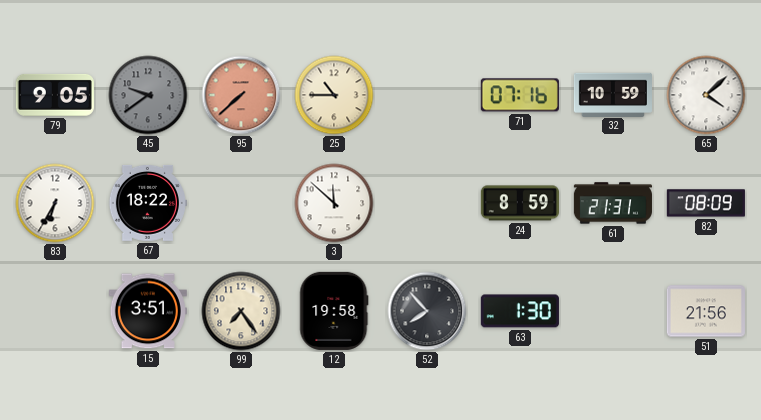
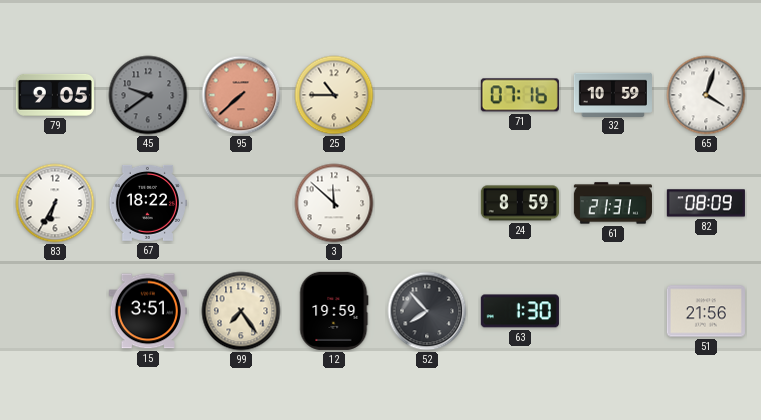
65: 4:08 -> 4:03
12: 19:58 -> 19:59
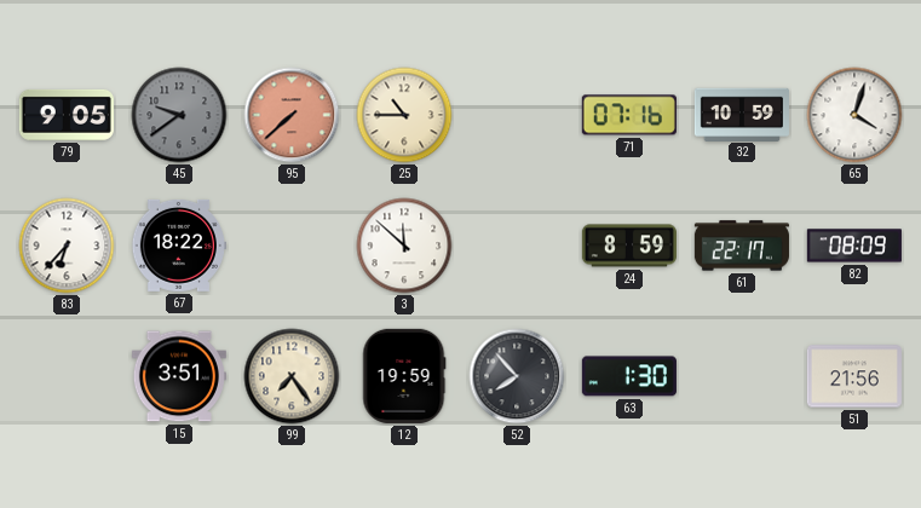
83: 6:35 -> 6:37
61: 21:31 -> 22:17
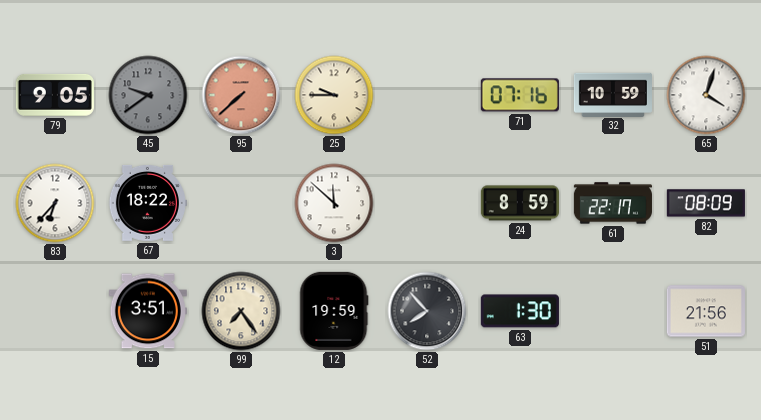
25: 10:45 -> 9:45
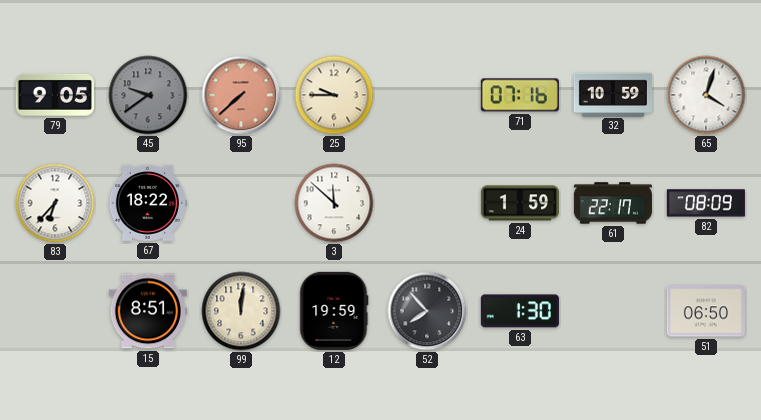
24: 8:59 -> 1:59
15: 3:51 -> 8:51
99: 7:24 -> 12:01
51: 21:56 -> 06:50
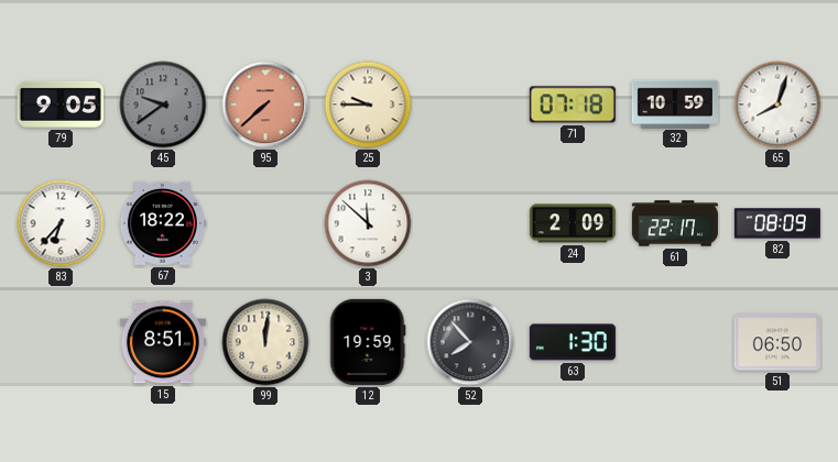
71: 07:16 -> 07:18
65: 4:03 -> 8:03
24: 1:59 -> 2:09
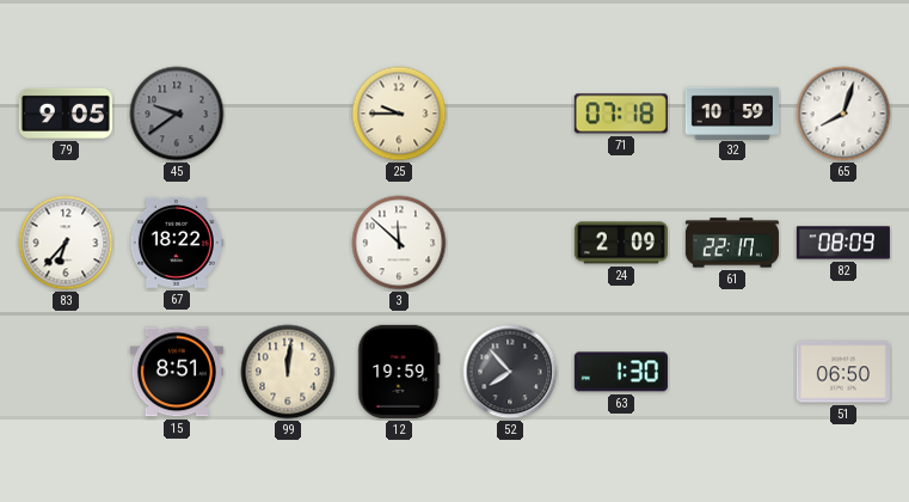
95: 7:38 -> none
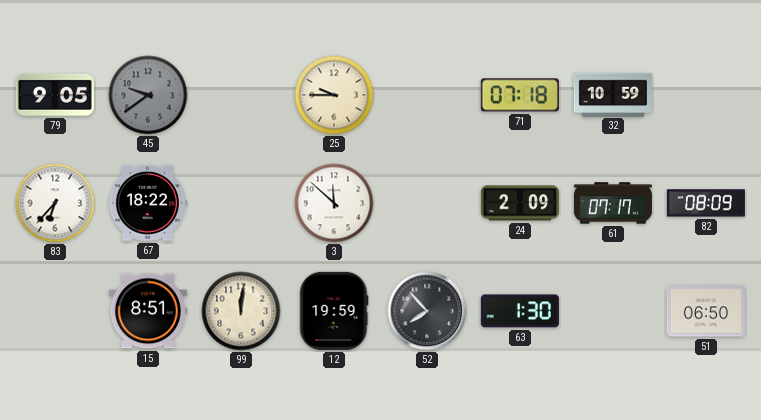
65: 8:03 -> none
61: 22:17 -> 07:17
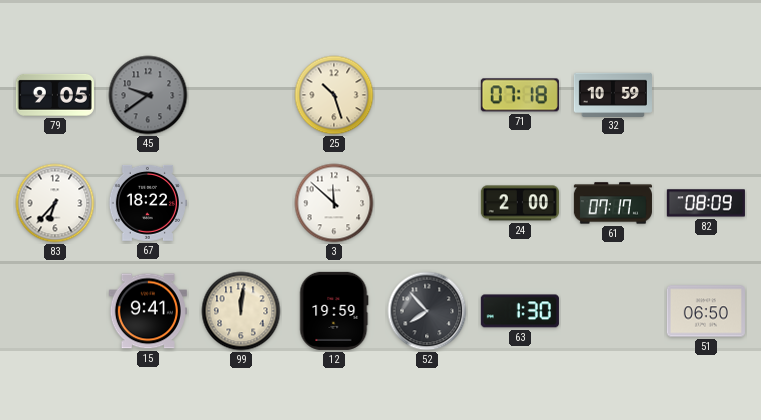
25: 9:45 -> 10:27
24: 2:09 -> 2:00
15: 8:51 -> 9:41
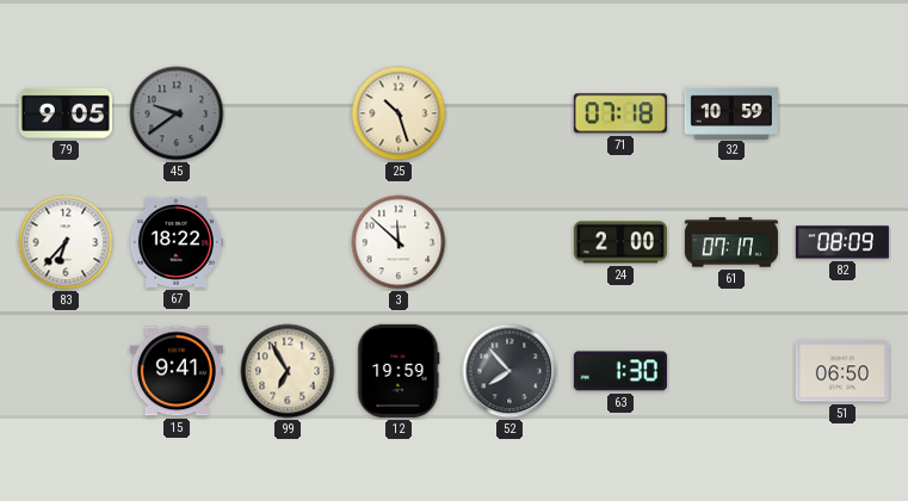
99: 12:01 -> 6:55
